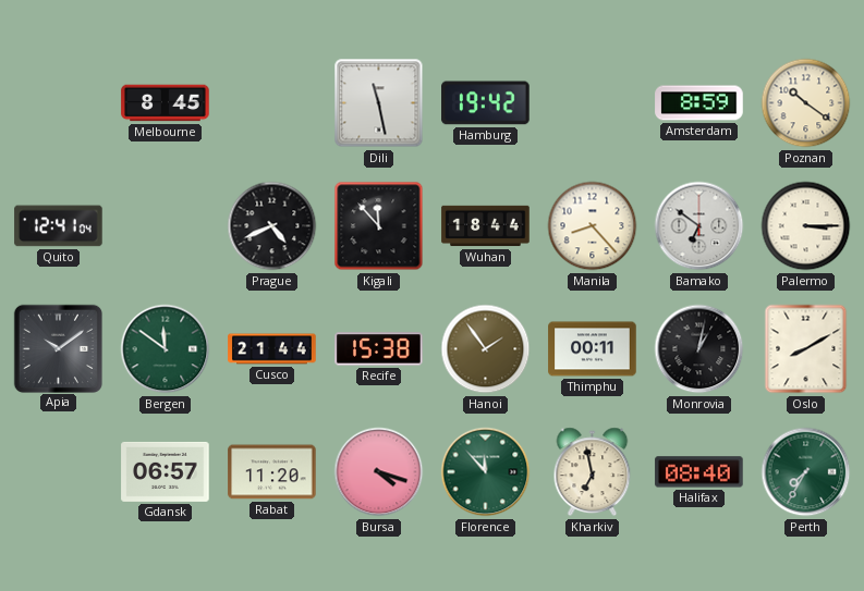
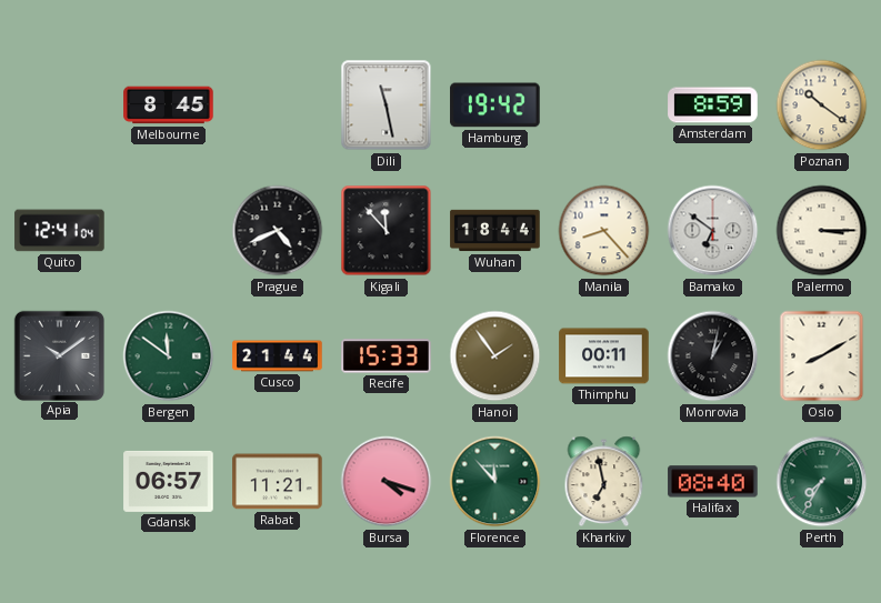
Recife: 15:38 -> 15:33
Rabat: 11:20 -> 11:21
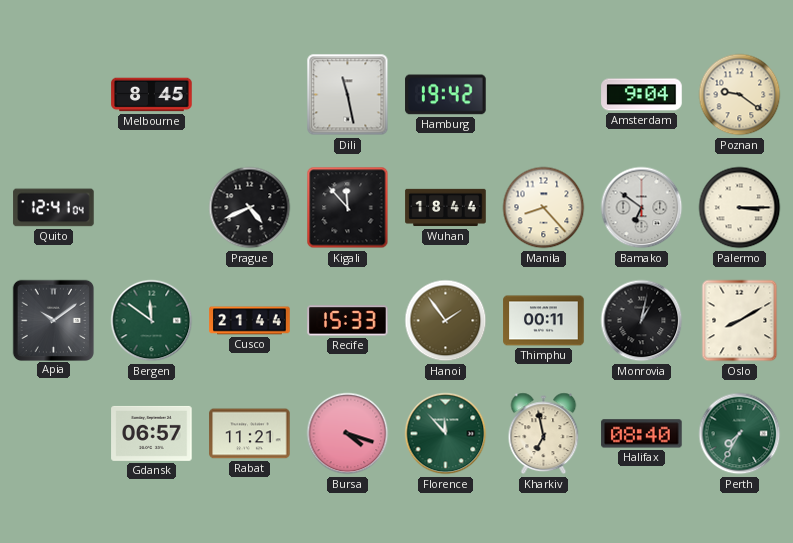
Amsterdam: 8:59 -> 9:04
Poznan: 10:21 -> 9:21
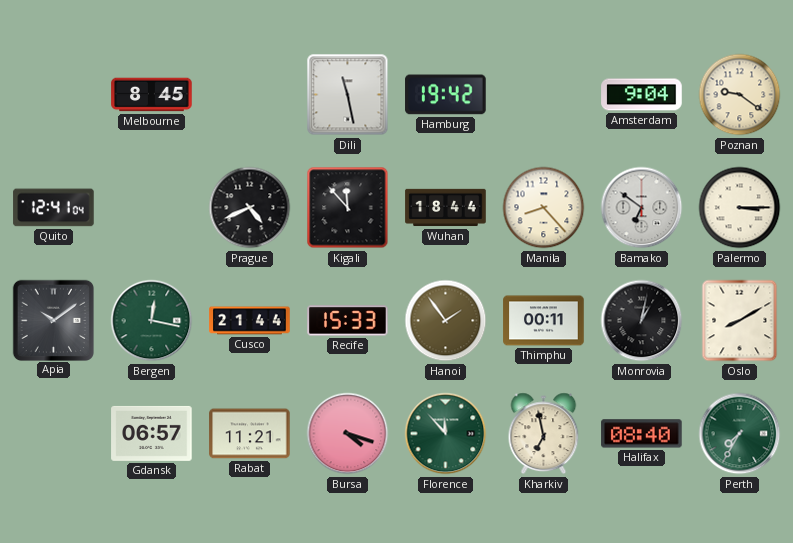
Bergen: 11:51 -> 12:17
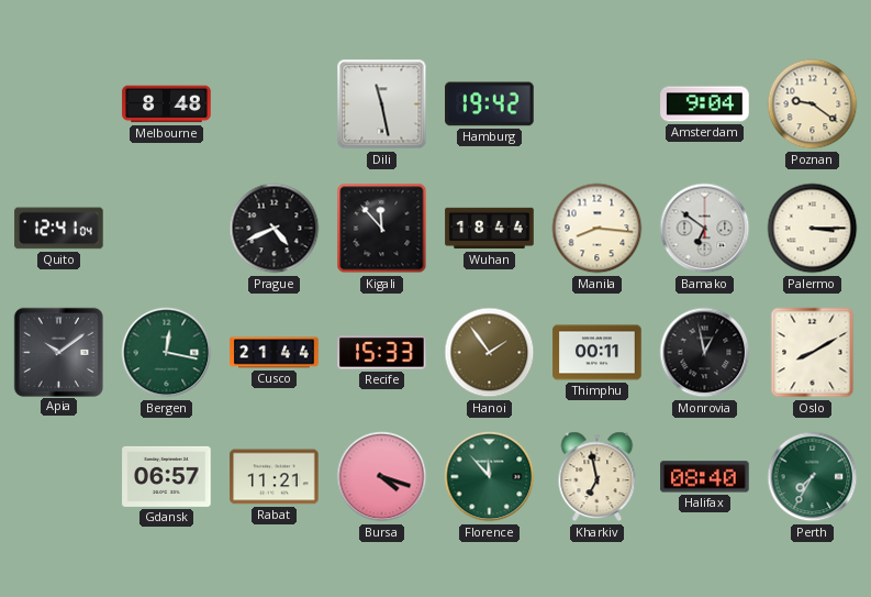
Melbourne: 8:45 -> 8:48
Manila: 8:23 -> 8:16
Monrovia: 1:02 -> 12:58
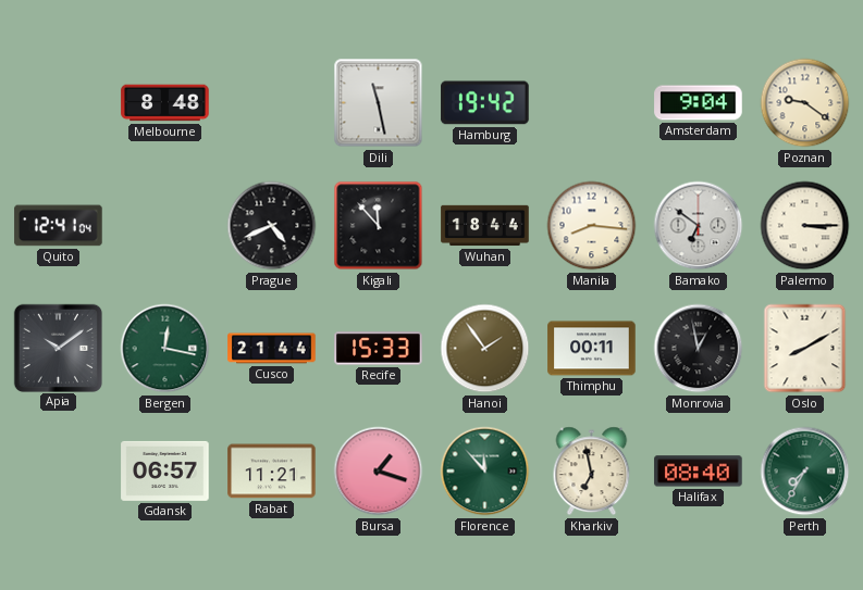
Bursa: 4:18 -> 1:18
